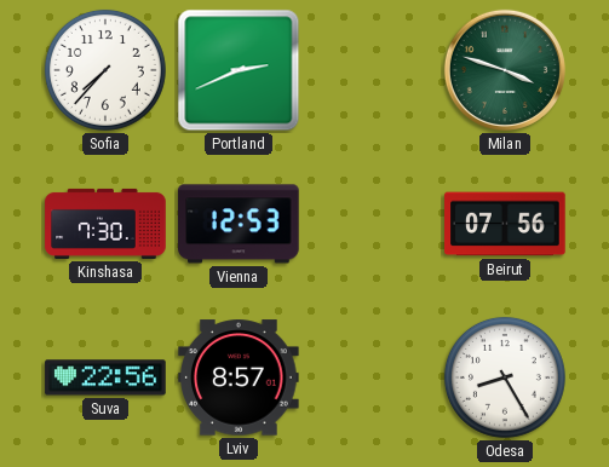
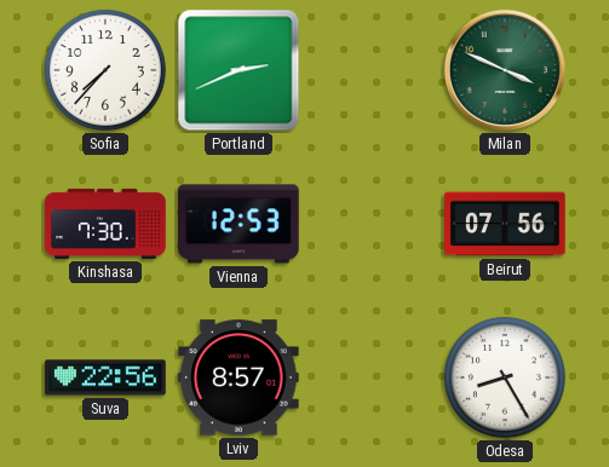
Milan: 3:48 -> 3:49
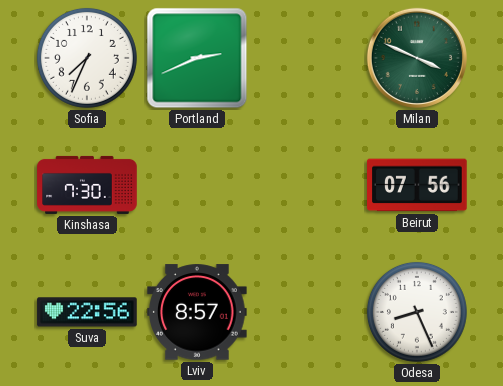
Sofia: 7:37 -> 7:34
Vienna: 12:53 -> none
Odesa: 8:25 -> 8:26
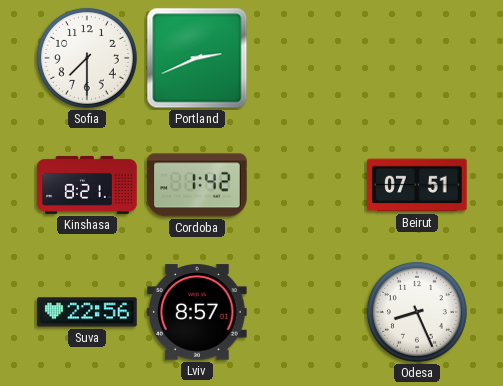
Sofia: 7:34 -> 7:30
Milan: 3:49 -> none
Kinshasa: 7:30 -> 8:21
Cordoba: none -> 1:42
Beirut: 07:56 -> 07:51
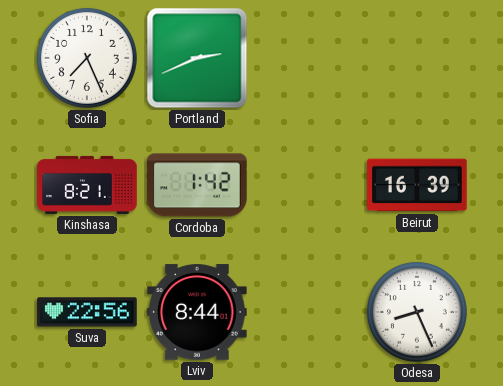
Sofia: 7:30 -> 7:26
Beirut: 07:51 -> 16:39
Lviv: 8:57 -> 8:44
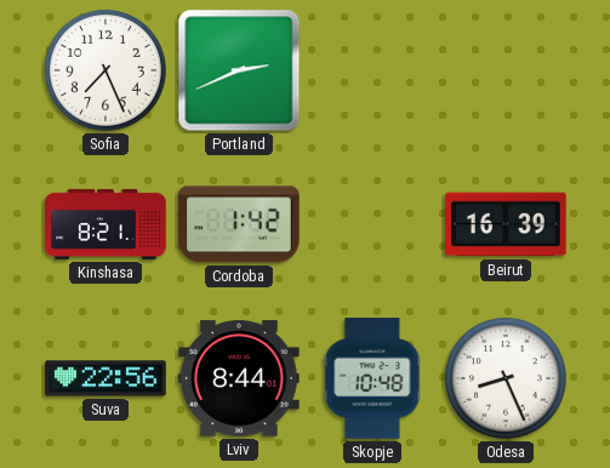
Skopje: none -> 10:48
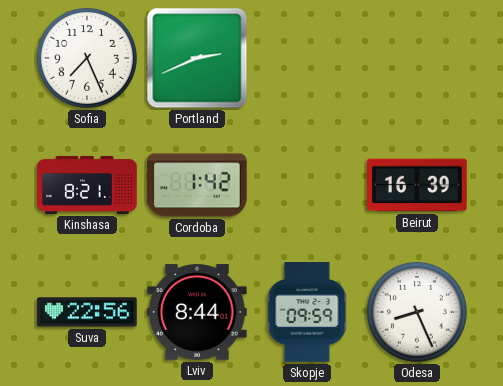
Skopje: 10:48 -> 09:59
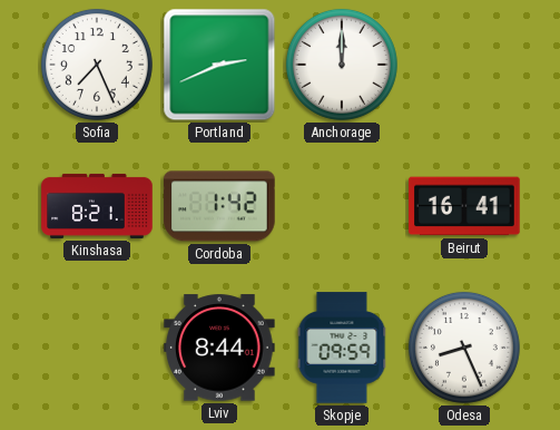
Anchorage: none -> 12:00
Beirut: 16:39 -> 16:41
Suva: 22:56 -> none
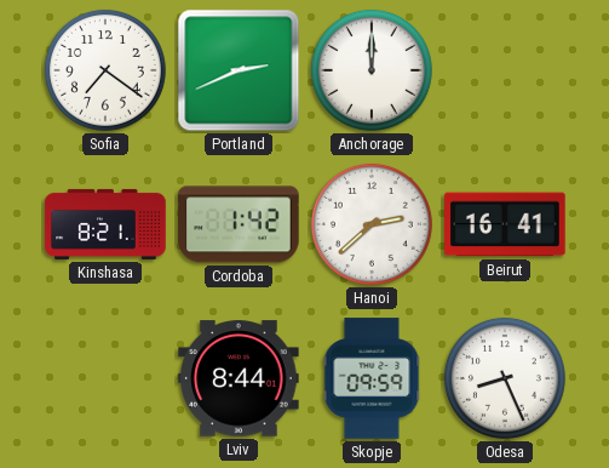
Sofia: 7:26 -> 7:21
Hanoi: none -> 2:38
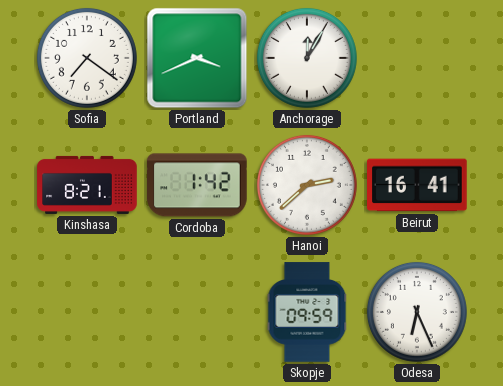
Portland: 2:41 -> 3:41
Anchorage: 12:00 -> 12:05
Lviv: 8:44 -> none
Odesa: 8:26 -> 6:26
